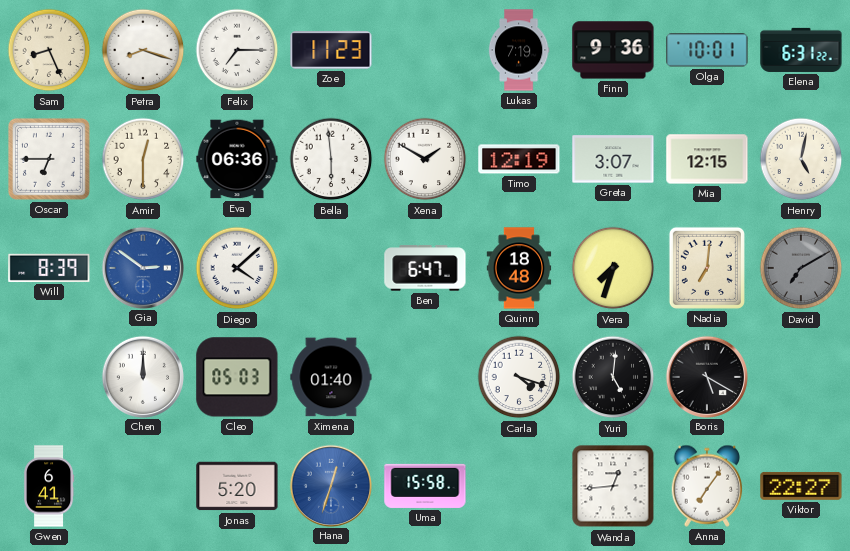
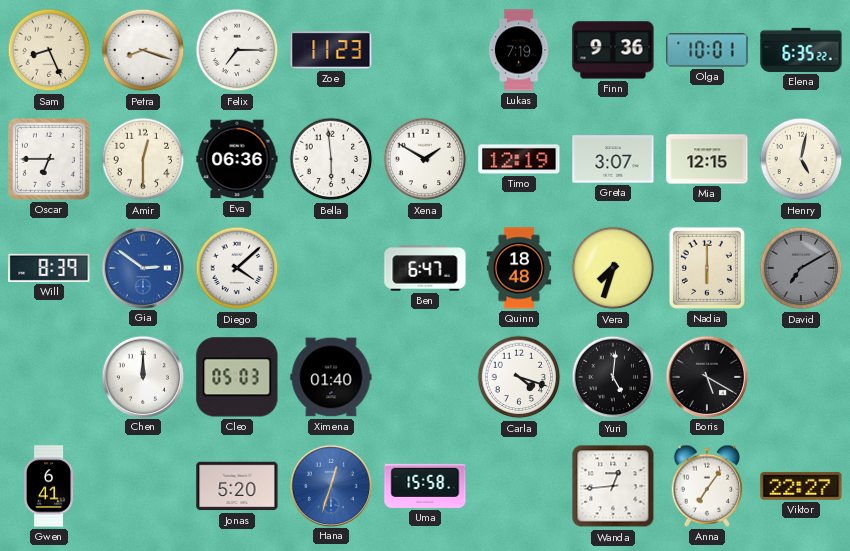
Elena: 6:31 -> 6:35
Nadia: 7:01 -> 6:00
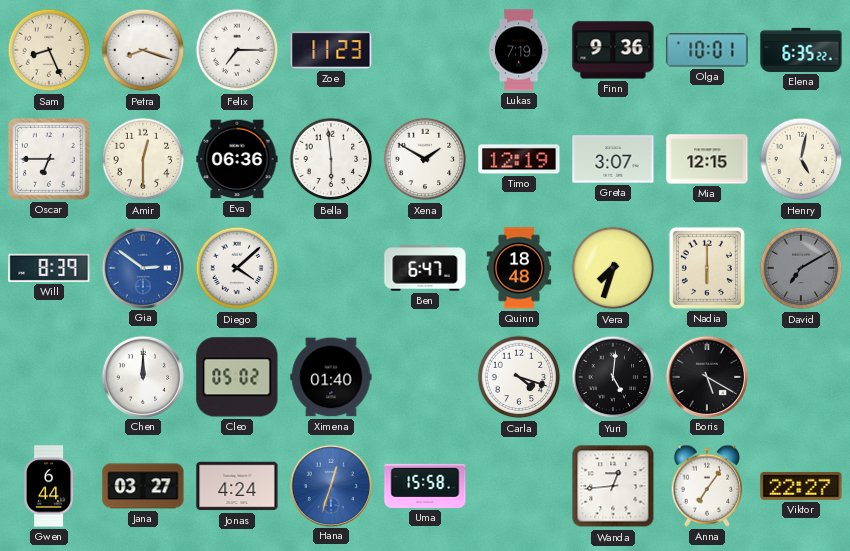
Cleo: 05:03 -> 05:02
Gwen: 6:41 -> 6:44
Jana: none -> 03:27
Jonas: 5:20 -> 4:24
